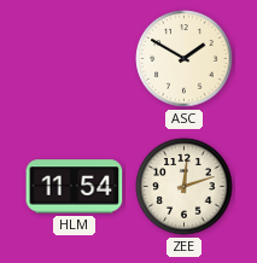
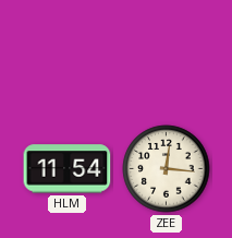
ASC: 1:50 -> none
ZEE: 12:12 -> 12:16
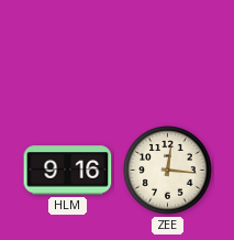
HLM: 11:54 -> 9:16
